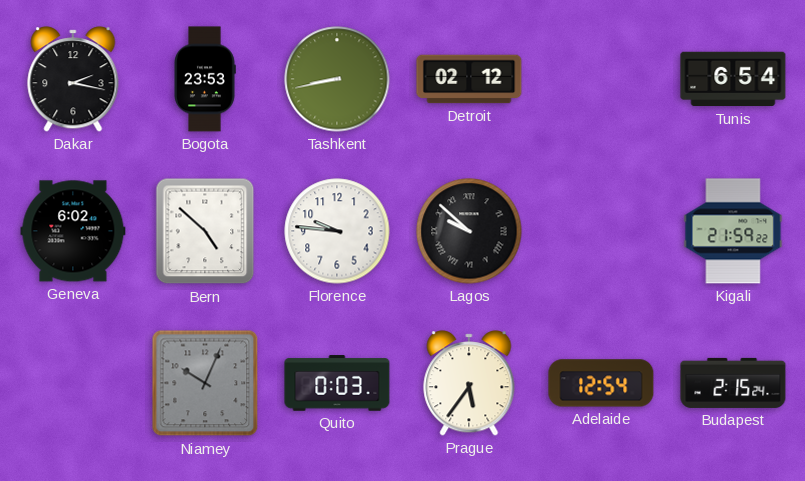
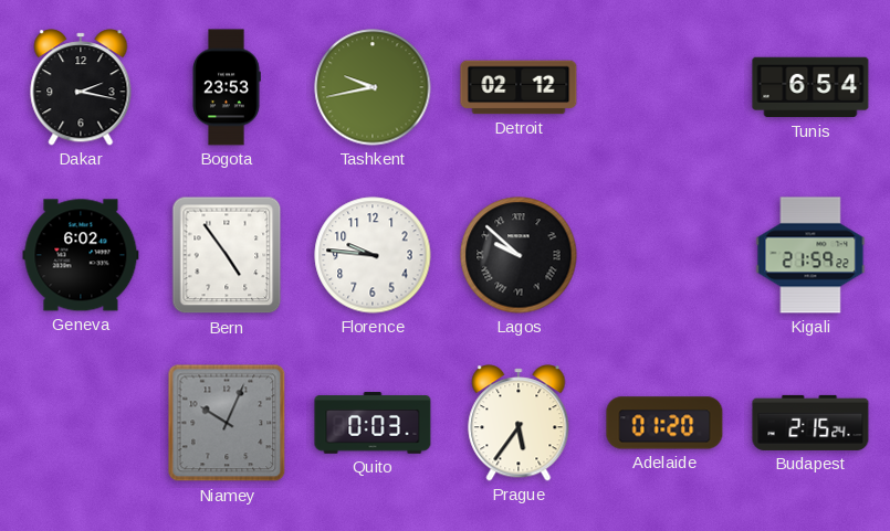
Tashkent: 8:43 -> 9:43
Bern: 4:52 -> 4:54
Adelaide: 12:54 -> 01:20
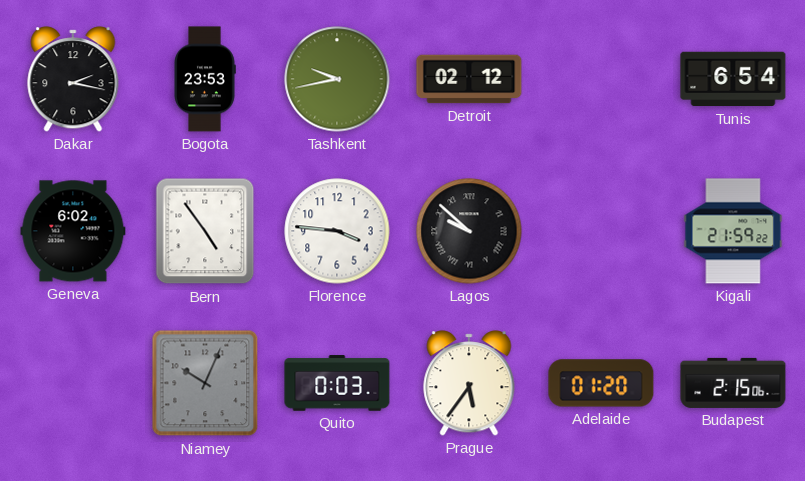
Florence: 9:46 -> 3:46
Budapest: 2:15:24 -> 2:15:06
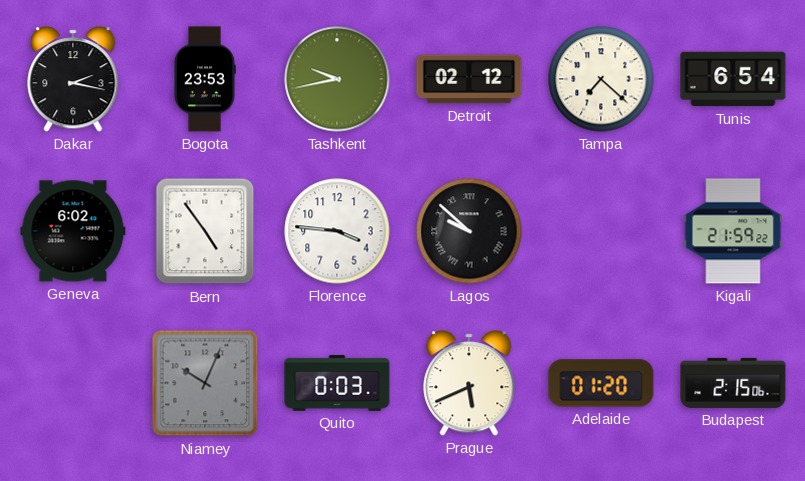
Tampa: none -> 7:22
Prague: 5:36 -> 5:41
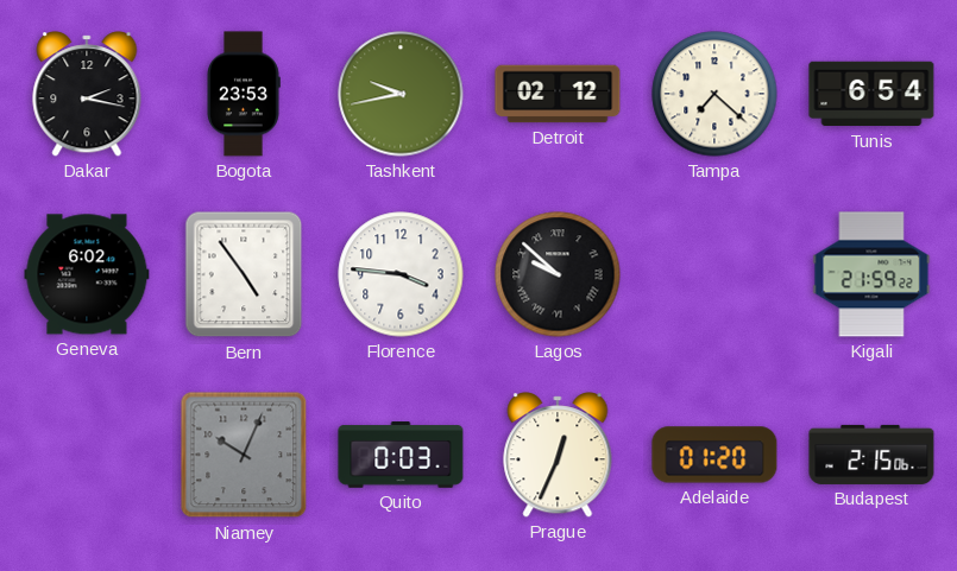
Prague: 5:41 -> 12:34
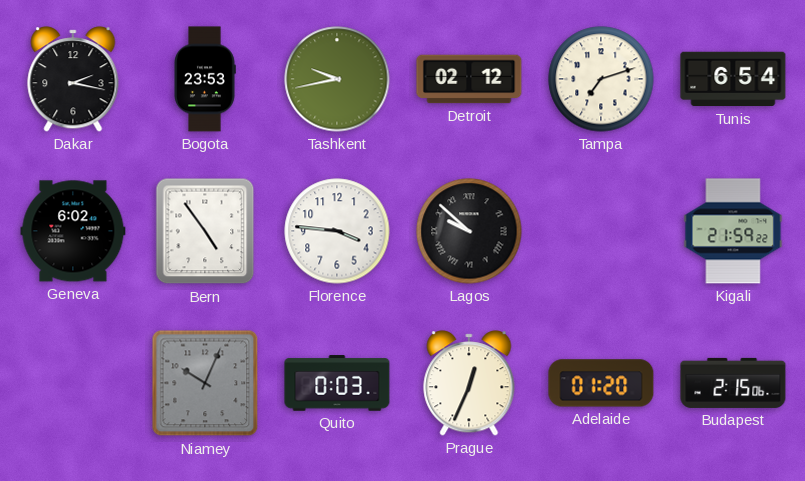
Tampa: 7:22 -> 7:12
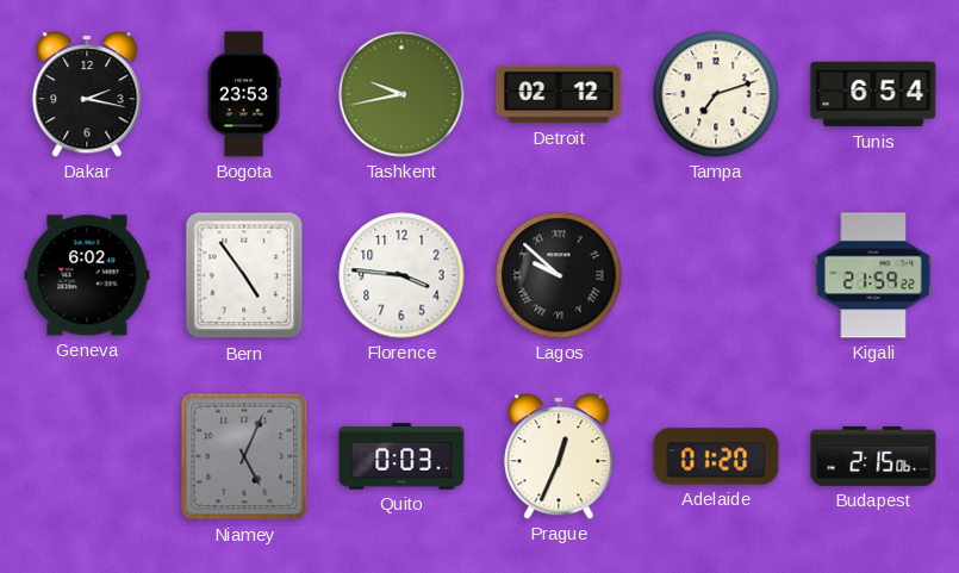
Niamey: 10:04 -> 5:04
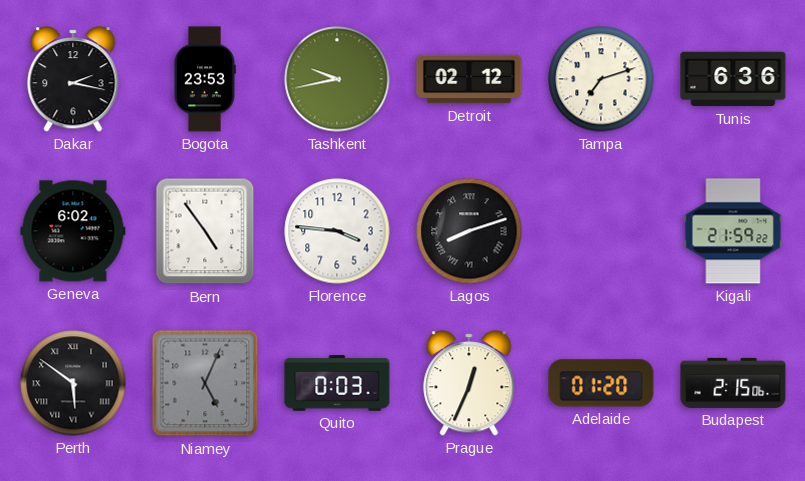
Tunis: 6:54 -> 6:36
Lagos: 9:52 -> 8:12
Perth: none -> 5:51
